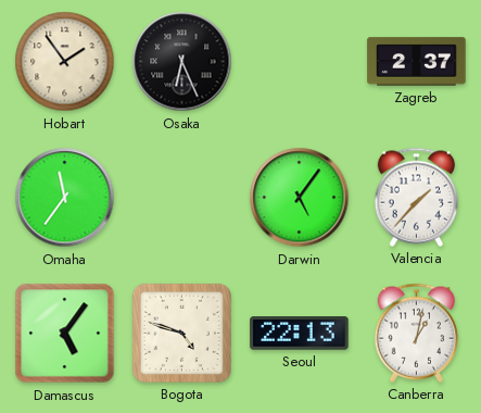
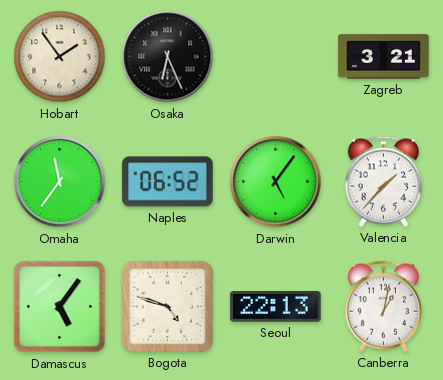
Zagreb: 2:37 -> 3:21
Naples: none -> 06:52
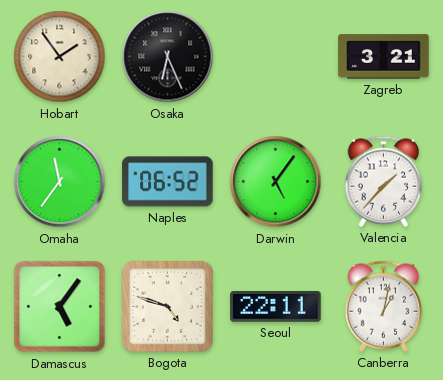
Seoul: 22:13 -> 22:11
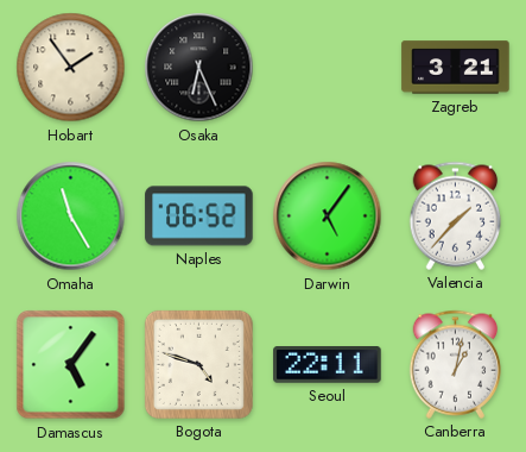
Omaha: 11:36 -> 11:25
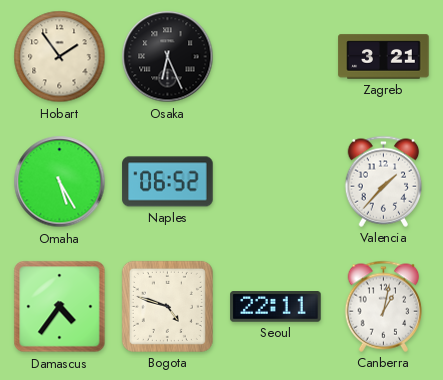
Omaha: 11:25 -> 5:25
Darwin: 5:06 -> none
Damascus: 5:06 -> 4:36
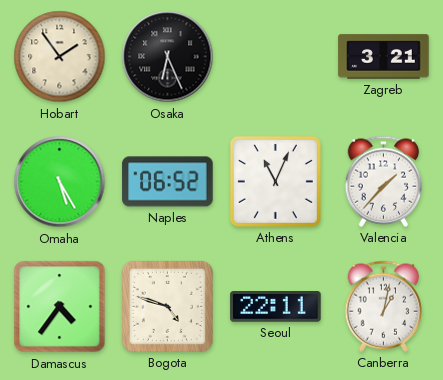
Athens: none -> 11:04
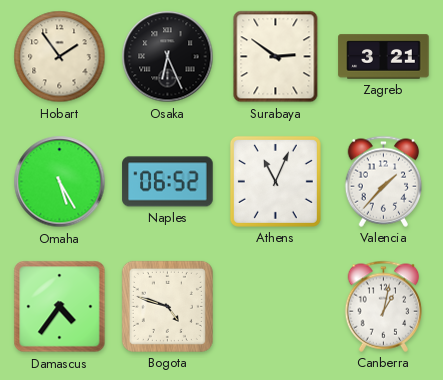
Surabaya: none -> 2:51
Seoul: 22:11 -> none
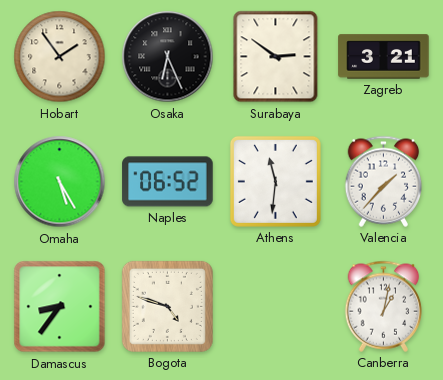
Athens: 11:04 -> 11:31
Damascus: 4:36 -> 8:36
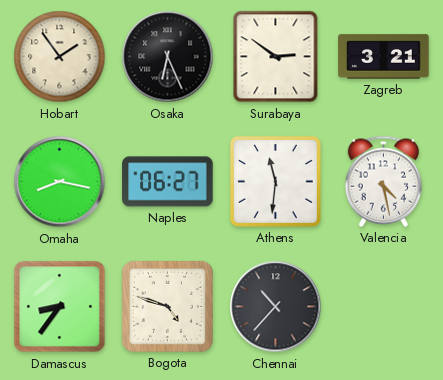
Omaha: 5:25 -> 8:17
Naples: 06:52 -> 06:27
Valencia: 1:37 -> 4:28
Chennai: none -> 10:37
Canberra: 1:02 -> none
